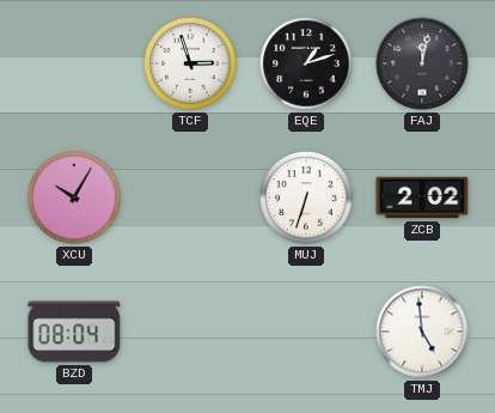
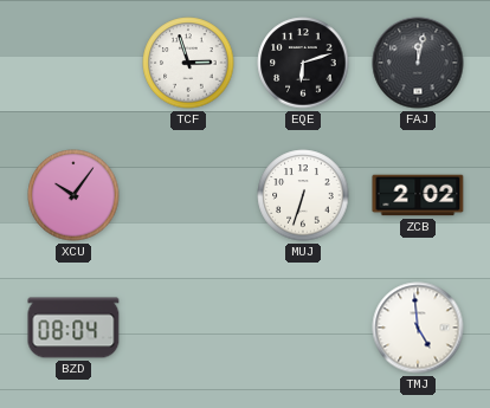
EQE: 1:12 -> 6:12
XCU: 10:05 -> 10:06
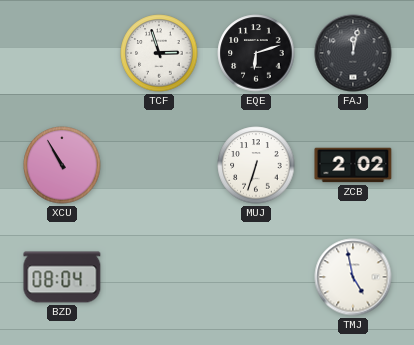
XCU: 10:06 -> 10:55
TMJ: 4:59 -> 4:58
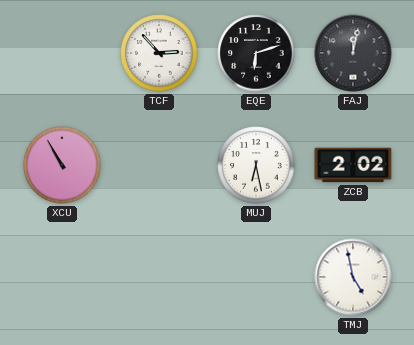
TCF: 2:57 -> 2:53
MUJ: 6:33 -> 6:28
BZD: 08:04 -> none
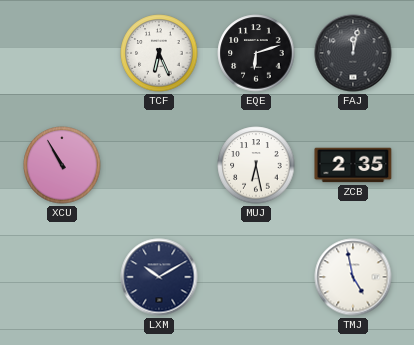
TCF: 2:53 -> 6:26
ZCB: 2:02 -> 2:35
LXM: none -> 10:10
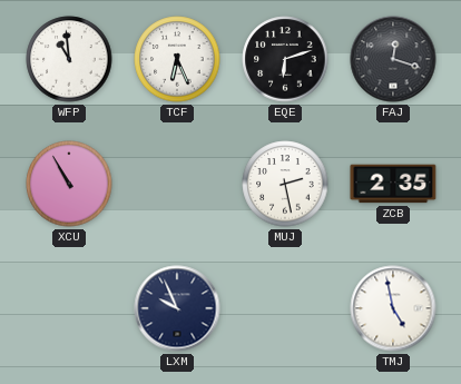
WFP: none -> 10:59
FAJ: 12:02 -> 12:18
MUJ: 6:28 -> 2:28
LXM: 10:10 -> 9:56
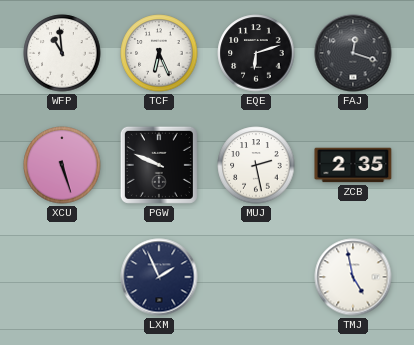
XCU: 10:55 -> 5:27
PGW: none -> 9:49
LXM: 9:56 -> 1:56
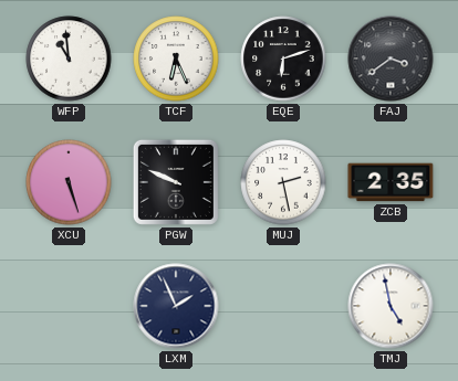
FAJ: 12:18 -> 3:39
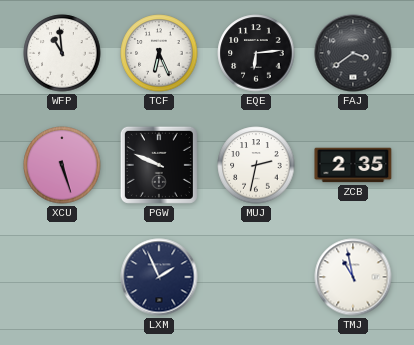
EQE: 6:12 -> 6:14
MUJ: 2:28 -> 2:32
TMJ: 4:58 -> 10:58
